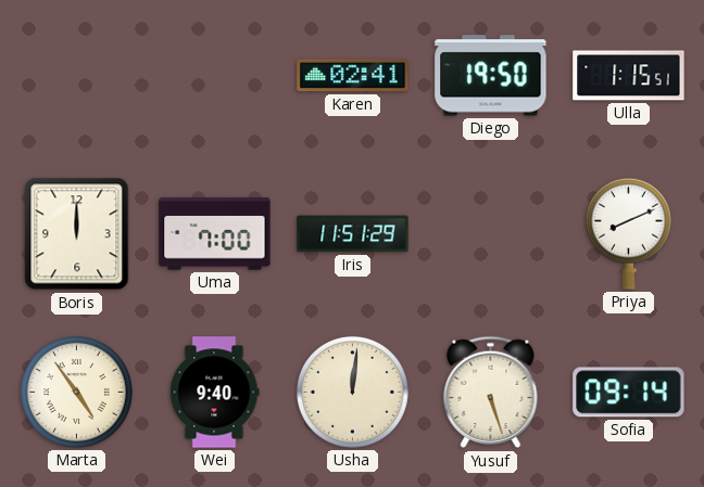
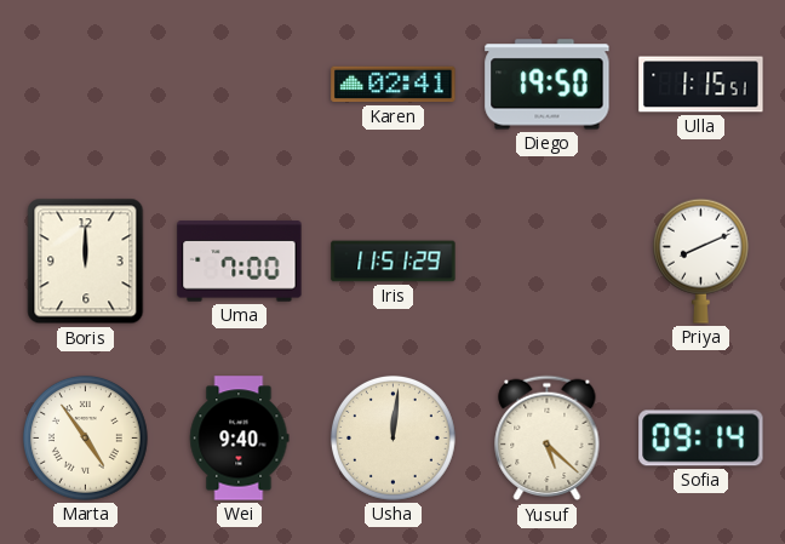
Yusuf: 5:27 -> 5:22
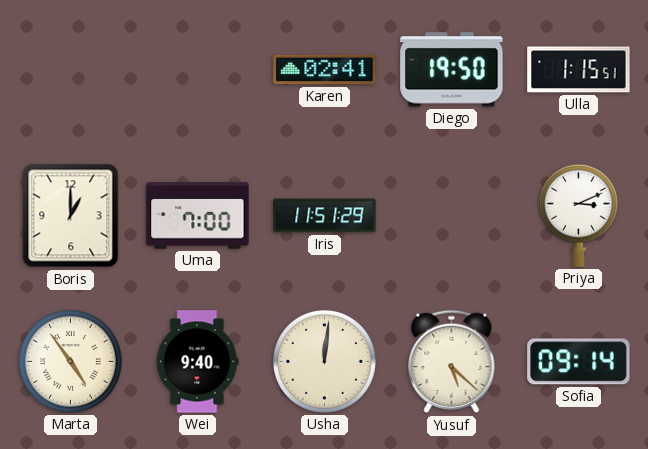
Boris: 12:00 -> 1:00
Priya: 8:11 -> 3:11
